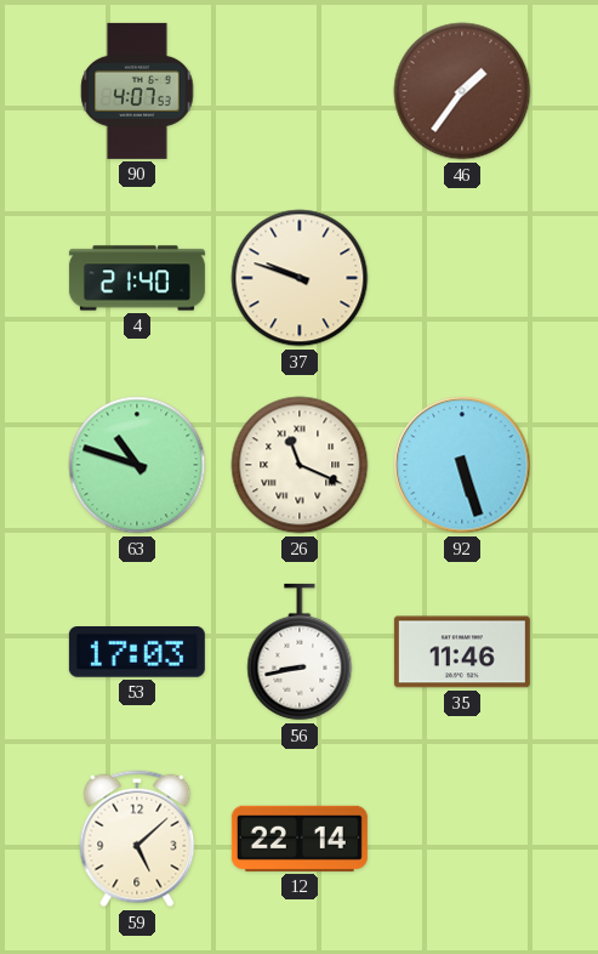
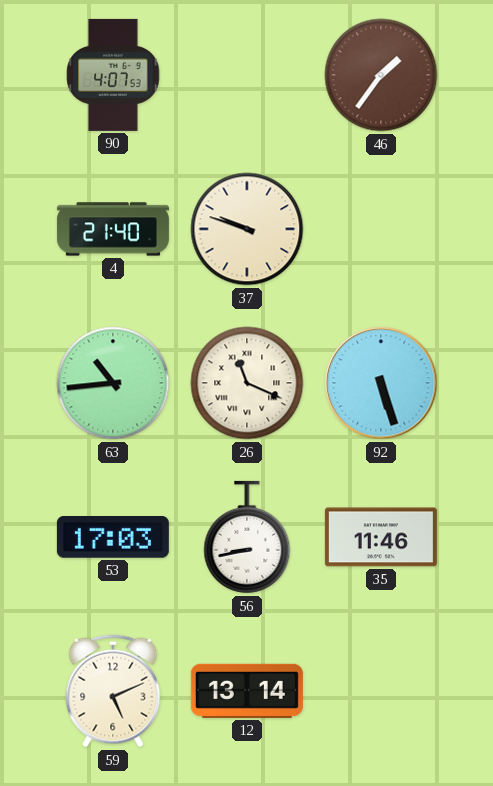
63: 10:48 -> 10:44
59: 5:08 -> 5:11
12: 22:14 -> 13:14
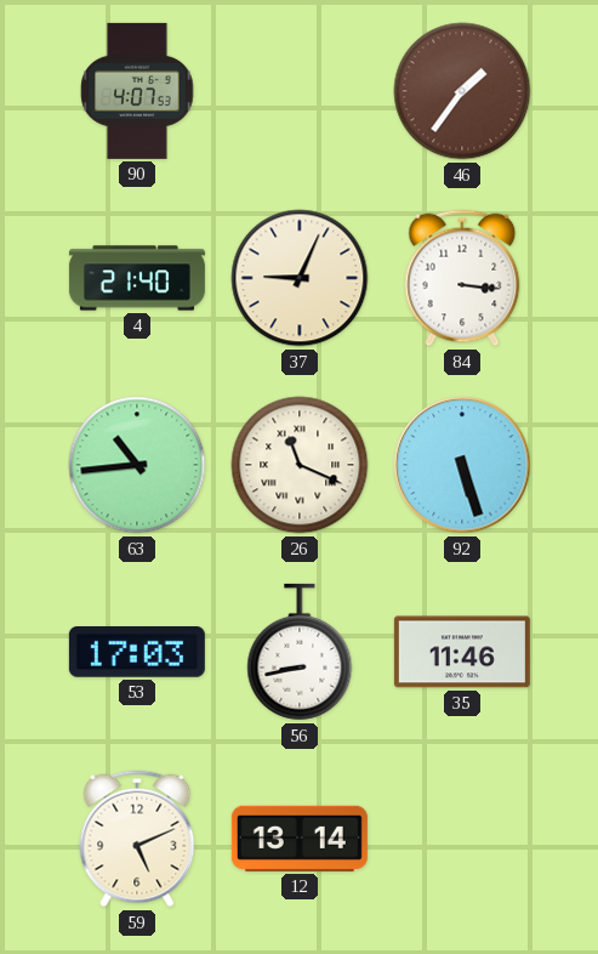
37: 9:48 -> 9:04
84: none -> 3:16
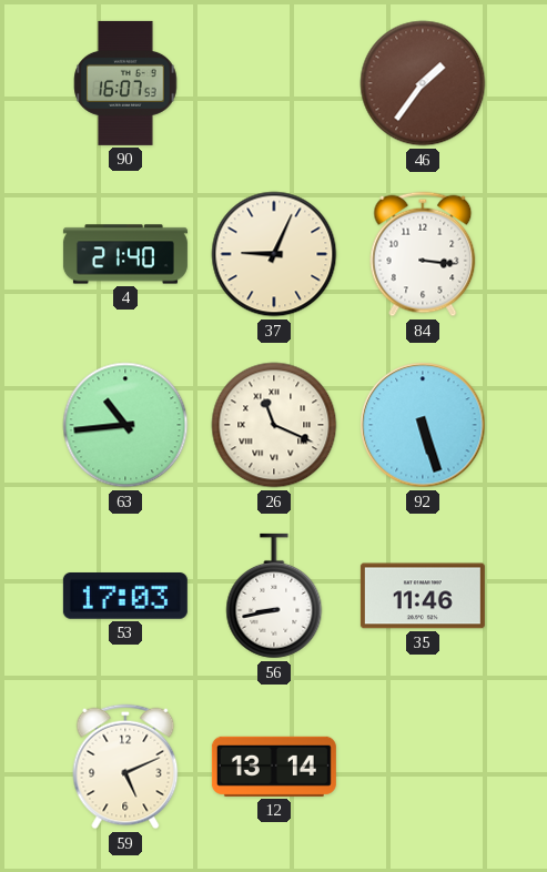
90: 4:07 -> 16:07
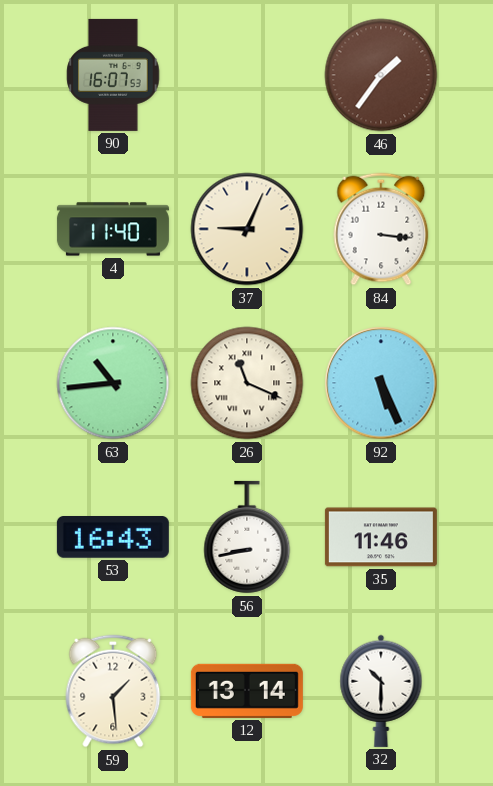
4: 21:40 -> 11:40
92: 5:27 -> 5:26
53: 17:03 -> 16:43
59: 5:11 -> 1:29
32: none -> 10:30
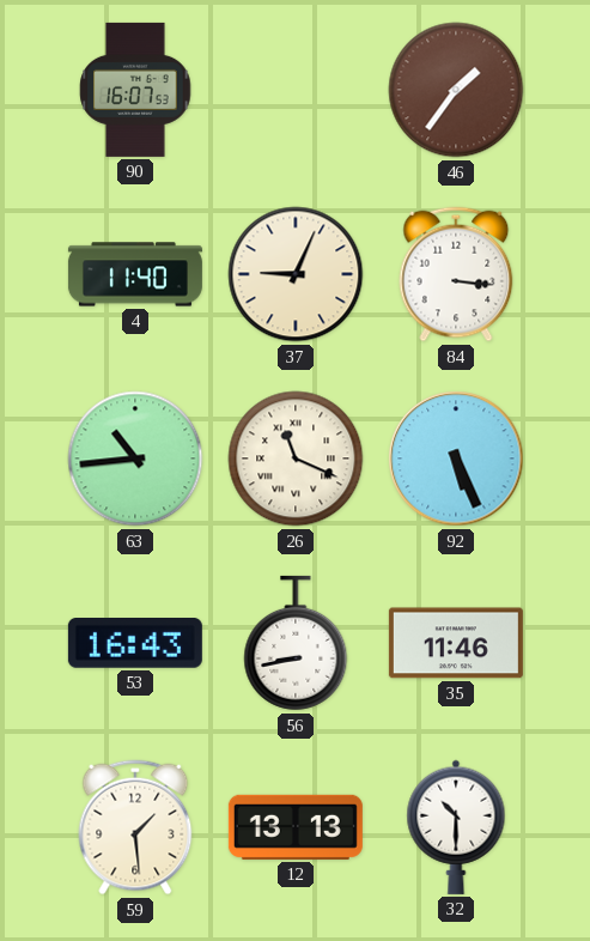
12: 13:14 -> 13:13
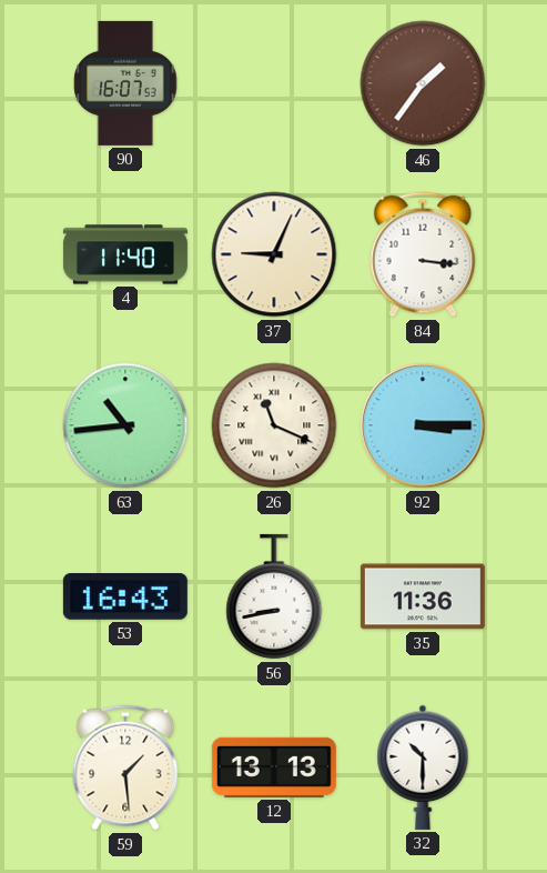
92: 5:26 -> 3:15
35: 11:46 -> 11:36
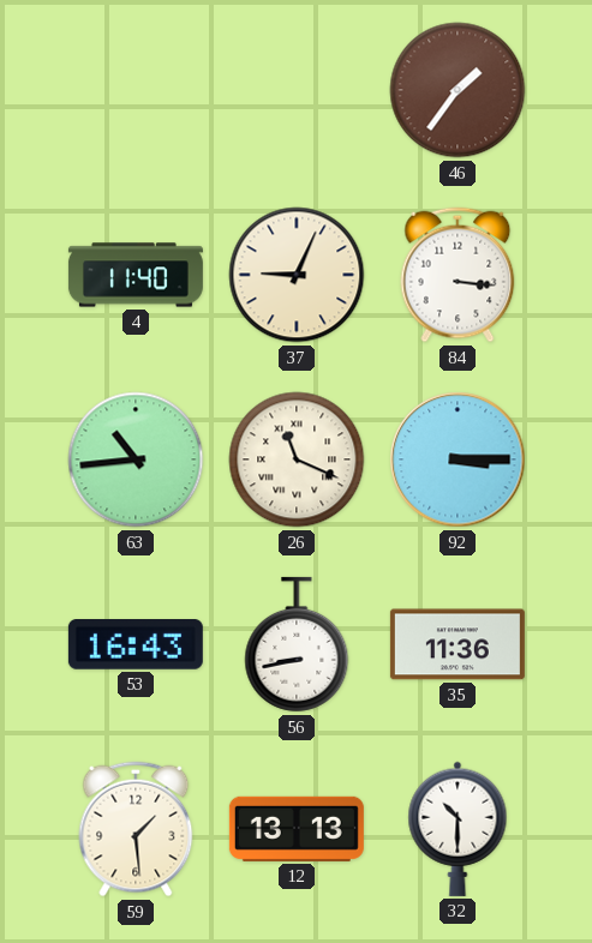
90: 16:07 -> none
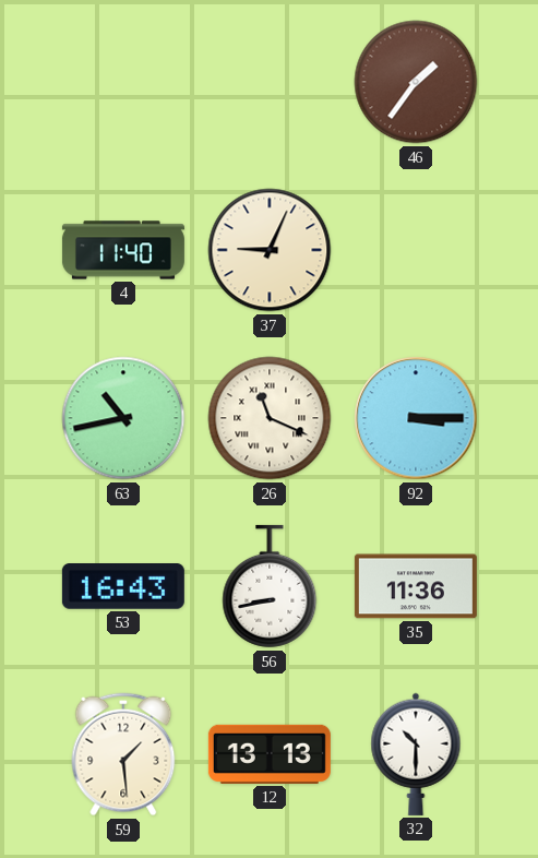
84: 3:16 -> none
63: 10:44 -> 10:43
